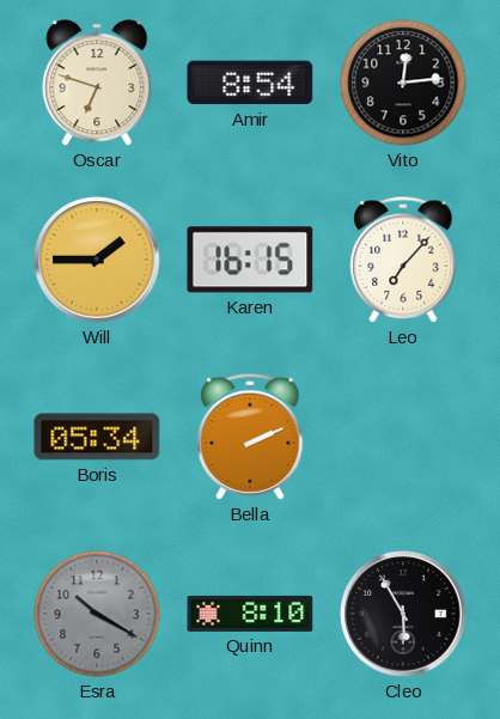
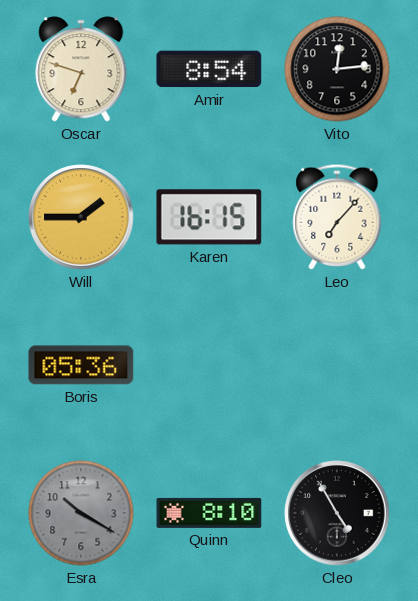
Boris: 05:34 -> 05:36
Bella: 2:11 -> none
Cleo: 5:55 -> 4:55
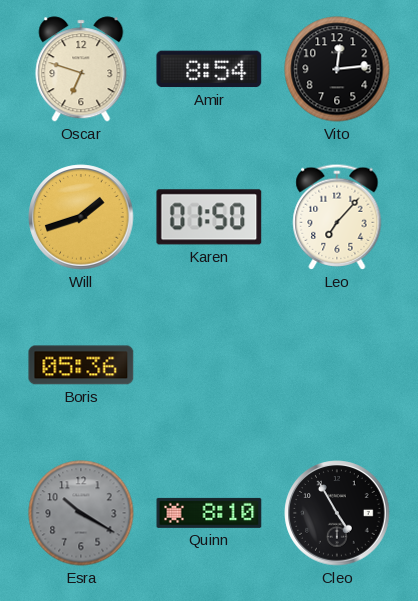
Will: 1:45 -> 1:42
Karen: 16:15 -> 01:50
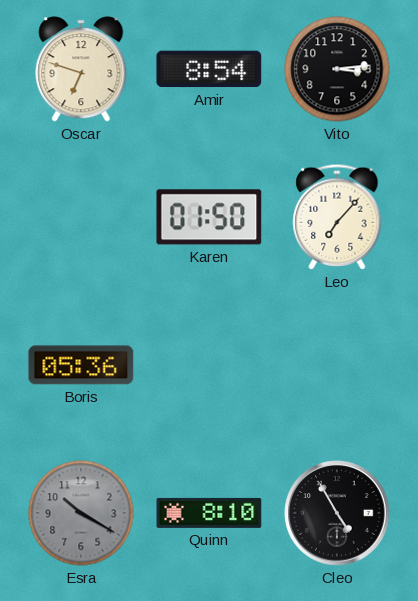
Vito: 12:14 -> 3:14
Will: 1:42 -> none
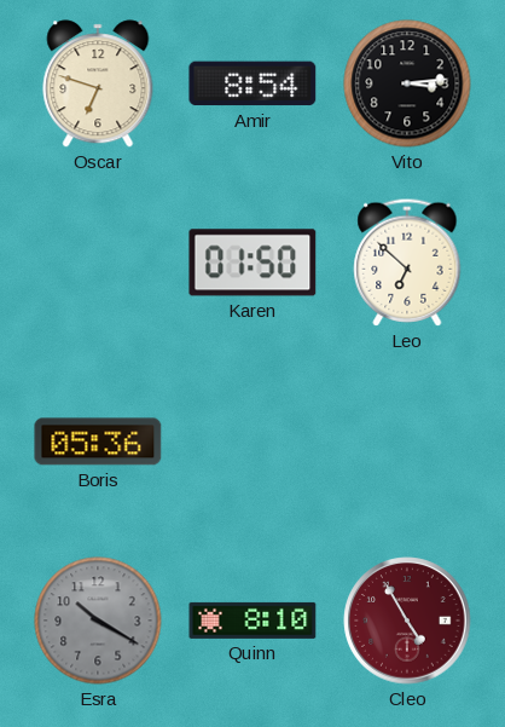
Leo: 7:07 -> 6:52
Cleo dial: black -> burgundy
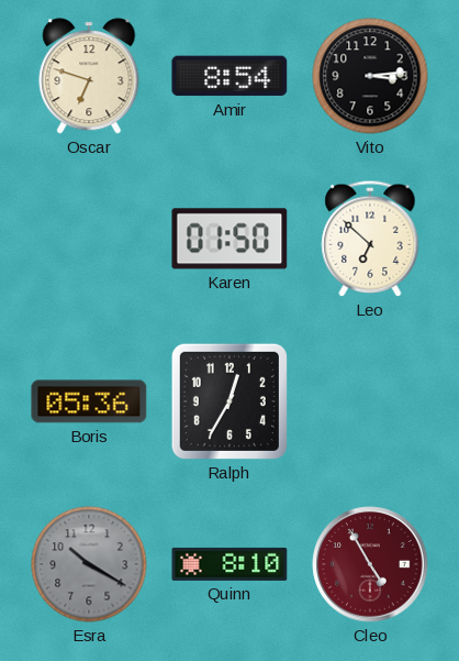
Ralph: none -> 12:35
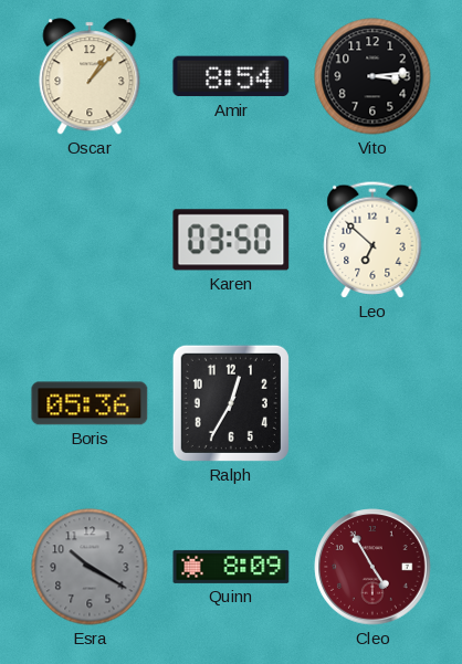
Oscar: 6:48 -> 1:07
Karen: 01:50 -> 03:50
Quinn: 8:10 -> 8:09
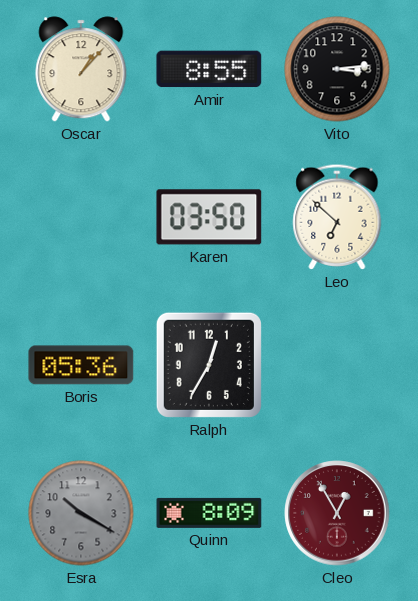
Amir: 8:54 -> 8:55
Cleo: 4:55 -> 12:55
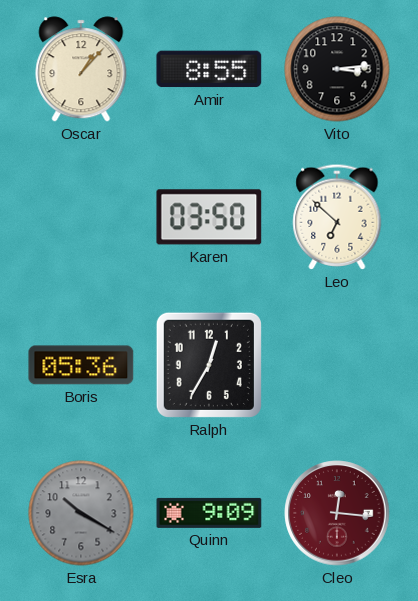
Quinn: 8:09 -> 9:09
Cleo: 12:55 -> 12:16
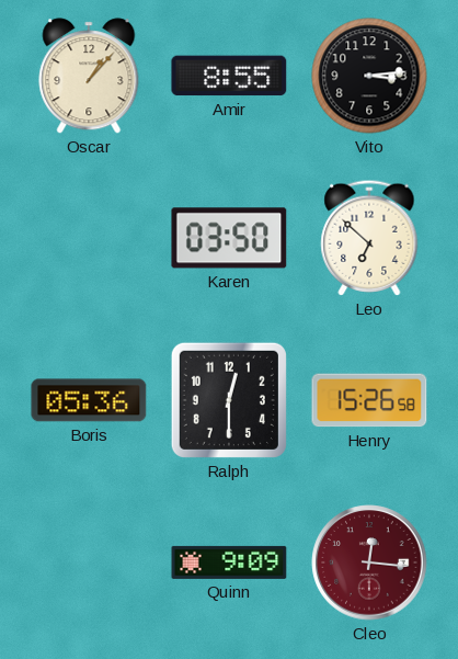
Ralph: 12:35 -> 12:30
Henry: none -> 15:26
Esra: 10:20 -> none
